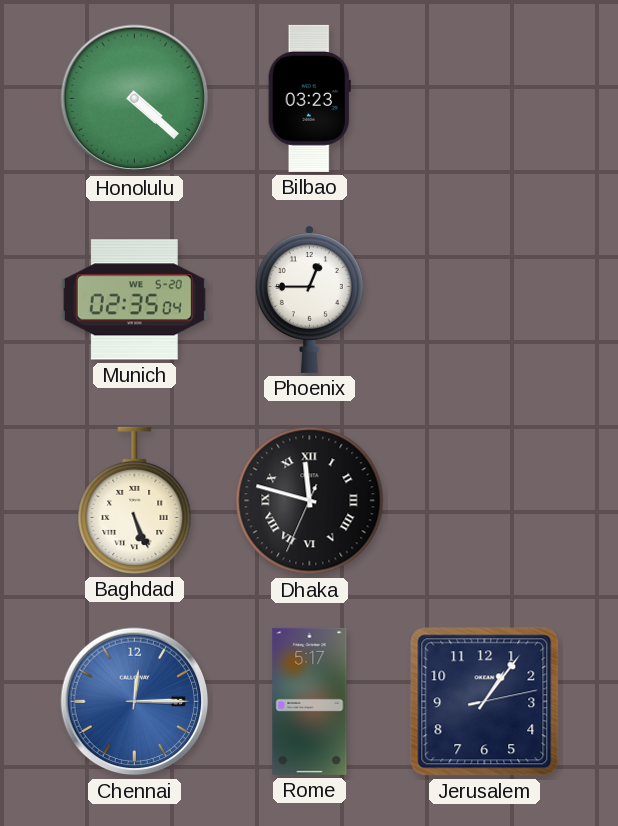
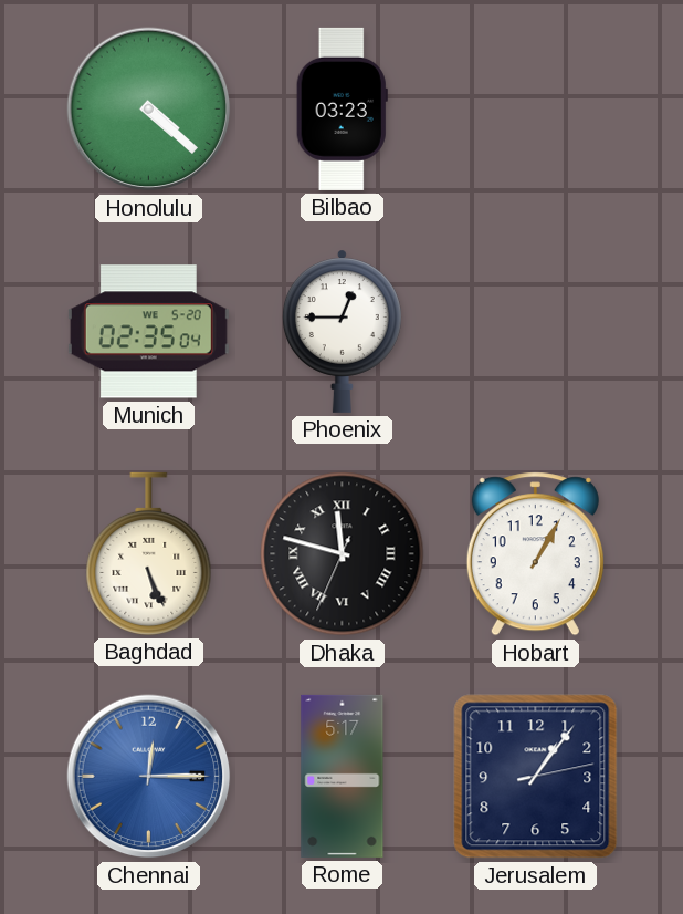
Hobart: none -> 1:05
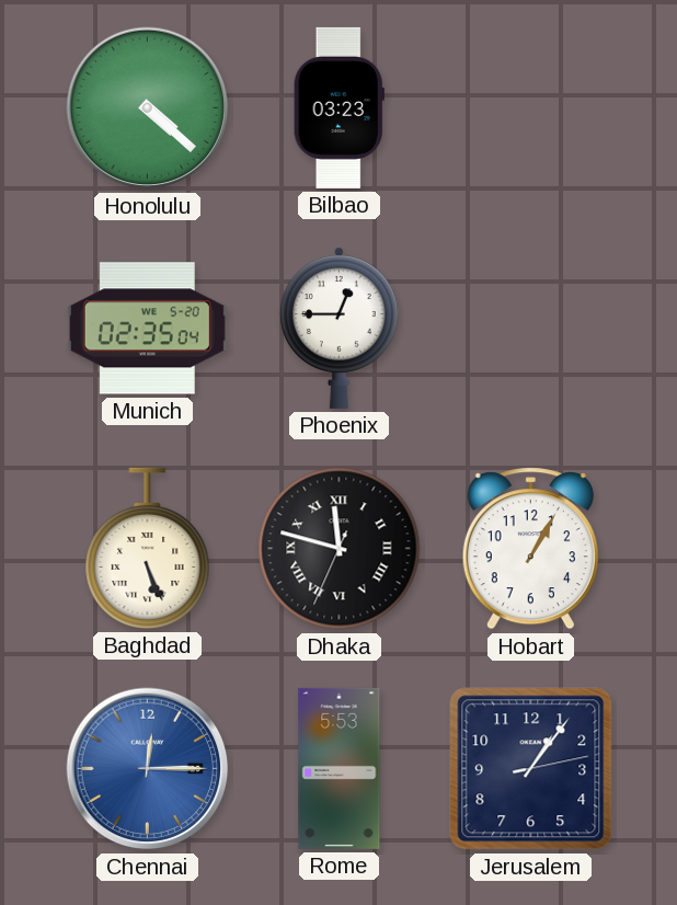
Rome: 5:17 -> 5:53
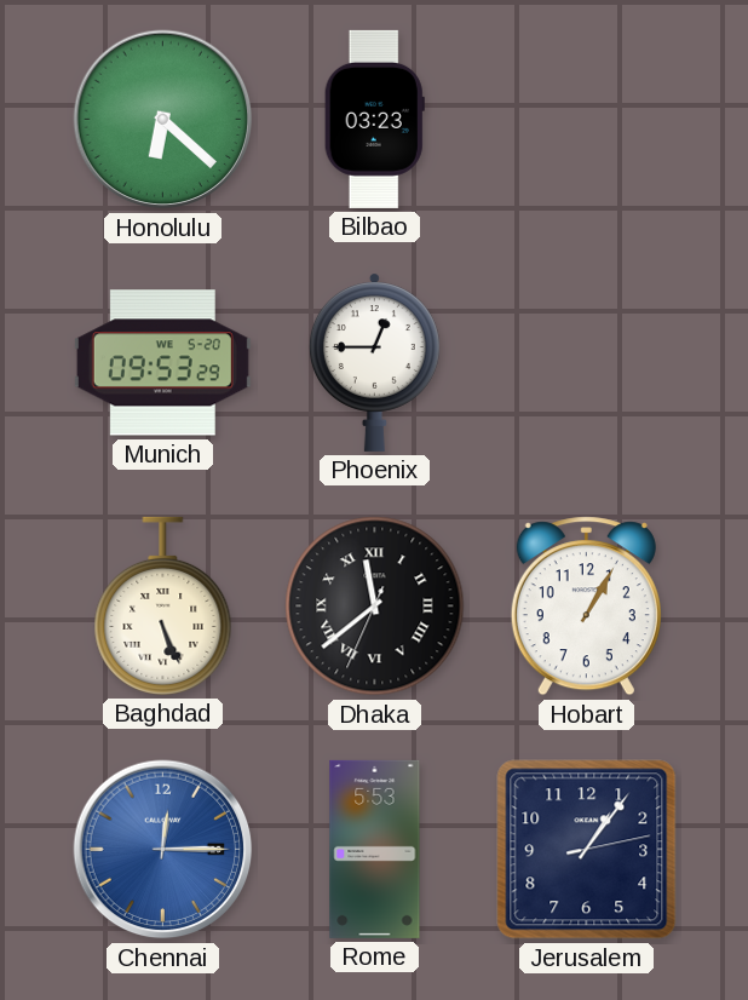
Honolulu: 4:22 -> 6:22
Munich: 02:35 -> 09:53
Dhaka: 11:47 -> 11:38
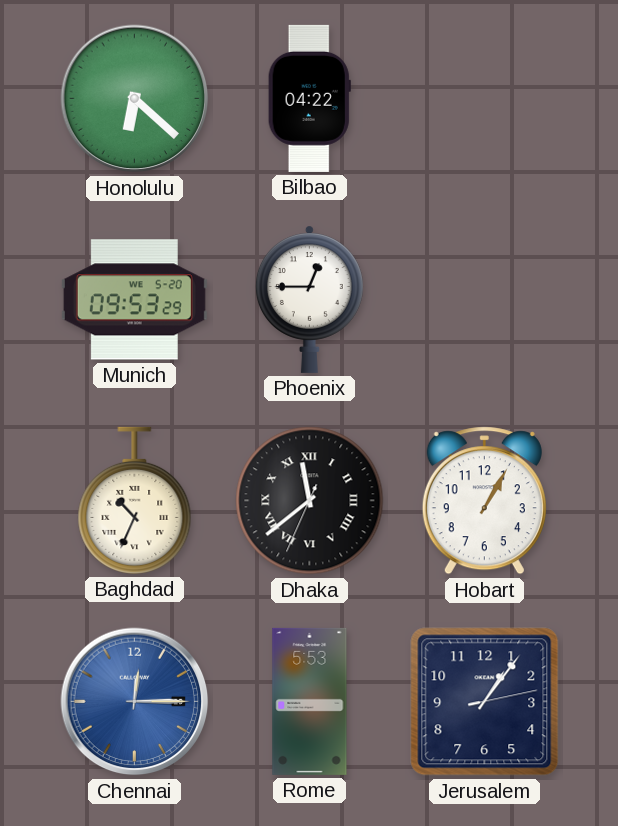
Bilbao: 03:23 -> 04:22
Baghdad: 5:26 -> 10:34
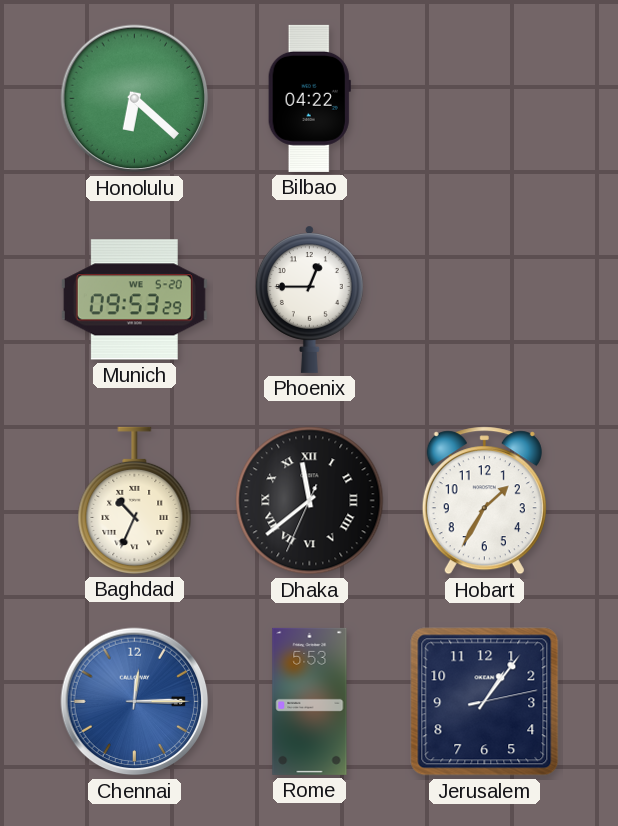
Hobart: 1:05 -> 1:35
